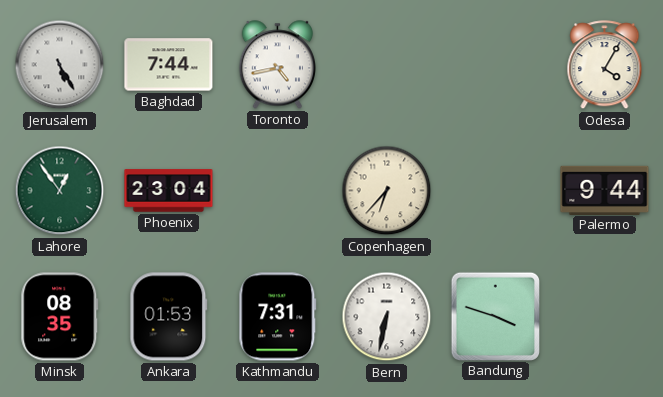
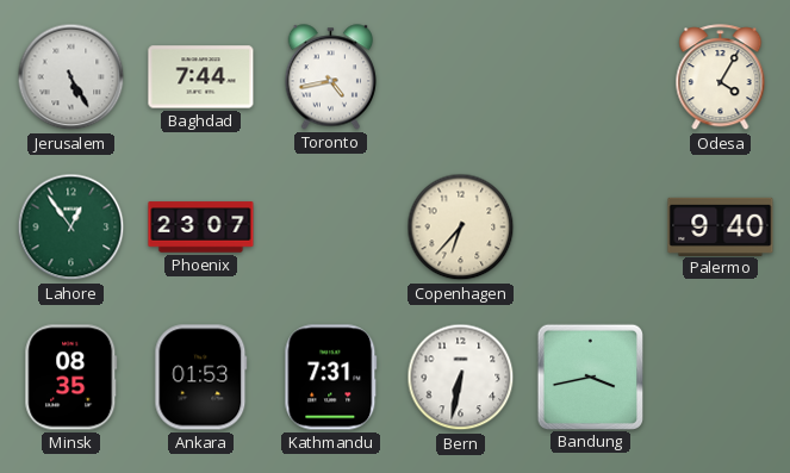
Phoenix: 23:04 -> 23:07
Palermo: 9:44 -> 9:40
Bandung: 3:48 -> 3:43
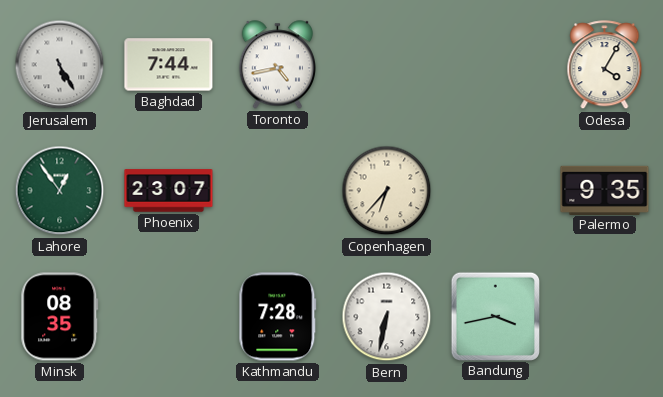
Palermo: 9:40 -> 9:35
Ankara: 01:53 -> none
Kathmandu: 7:31 -> 7:28
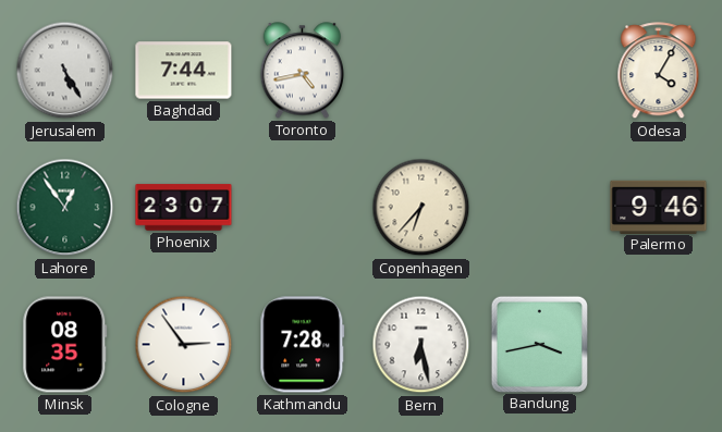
Palermo: 9:35 -> 9:46
Cologne: none -> 2:54
Bern: 6:32 -> 6:28
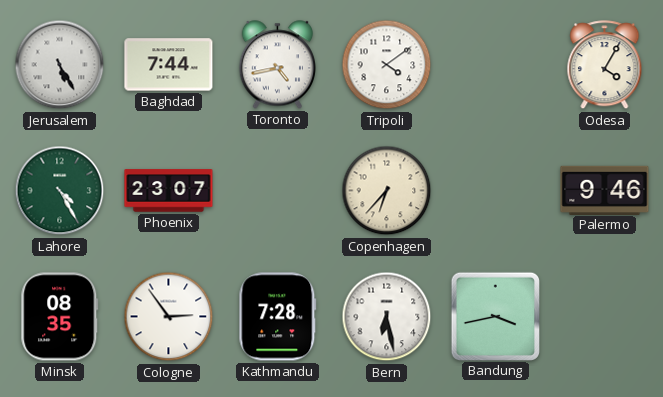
Tripoli: none -> 4:09
Lahore: 12:54 -> 4:25
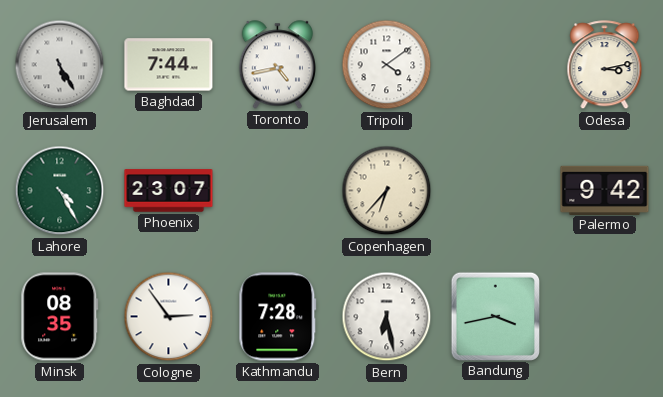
Odesa: 4:05 -> 3:13
Palermo: 9:46 -> 9:42
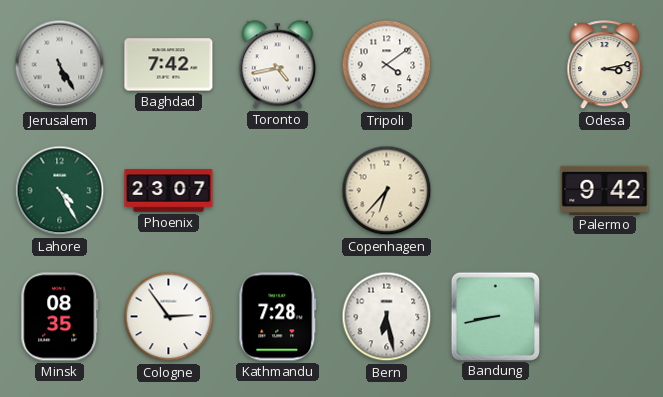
Baghdad: 7:44 -> 7:42
Bandung: 3:43 -> 8:43
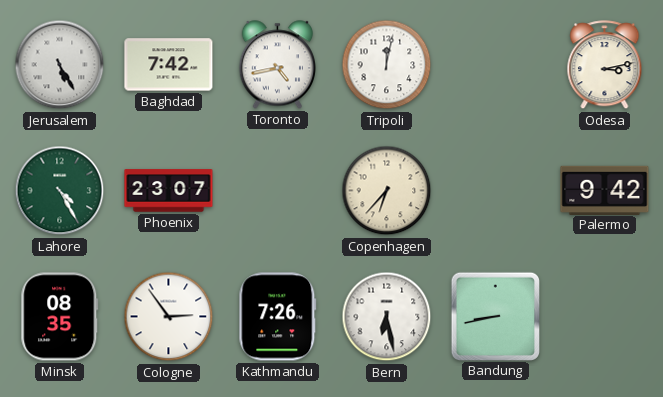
Tripoli: 4:09 -> 12:02
Kathmandu: 7:28 -> 7:26
